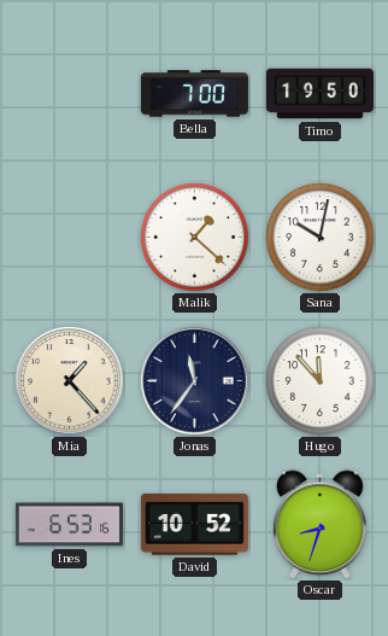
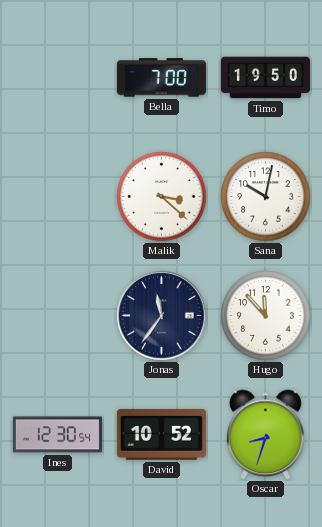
Malik: 1:22 -> 3:22
Mia: 1:23 -> none
Ines: 6:53 -> 12:30
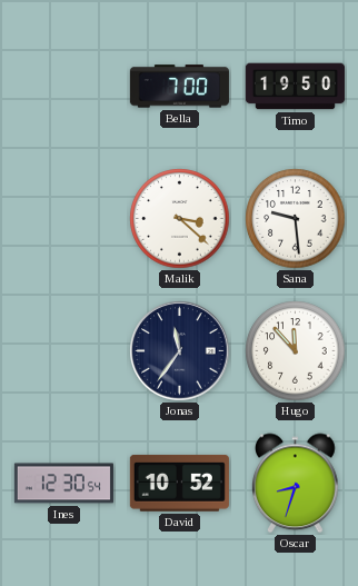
Sana: 10:02 -> 9:29
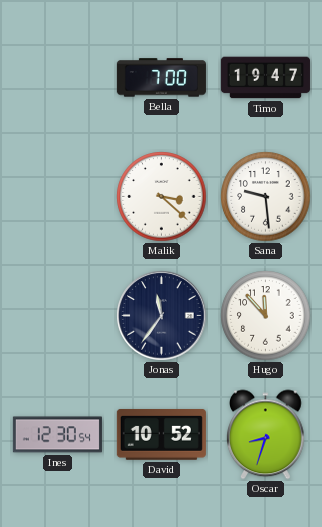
Timo: 19:50 -> 19:47
